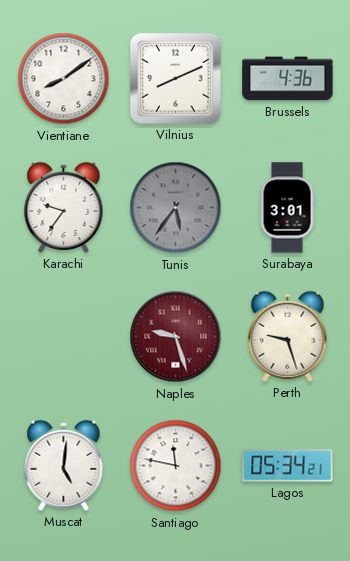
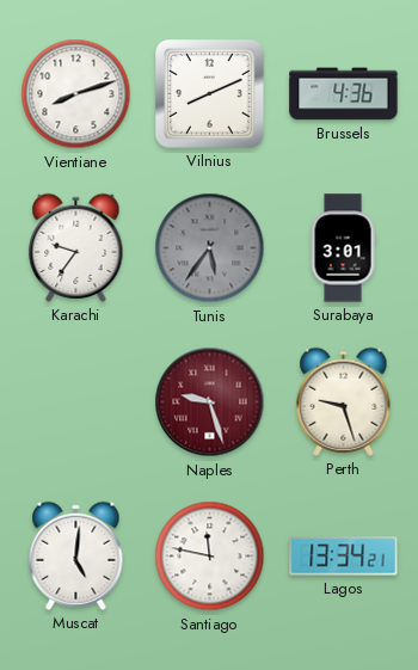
Vientiane: 8:09 -> 8:12
Lagos: 05:34 -> 13:34
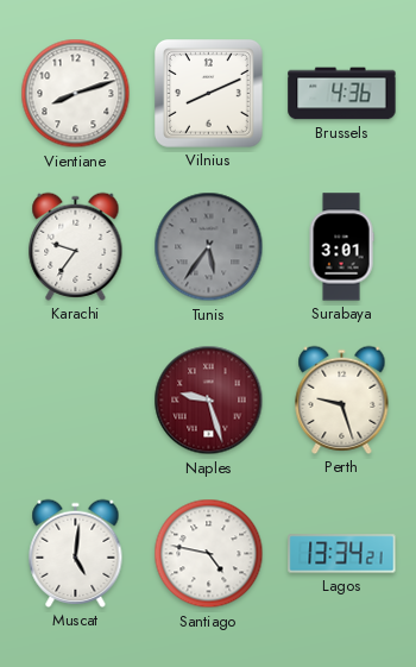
Santiago: 11:47 -> 4:47
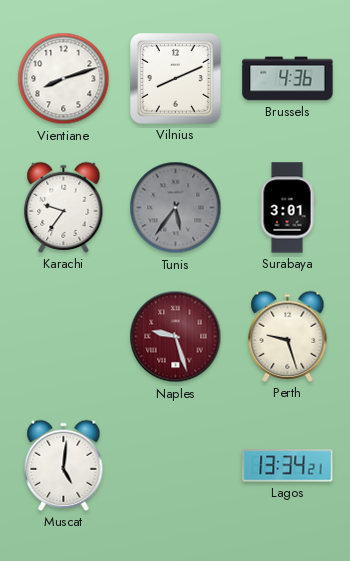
Santiago: 4:47 -> none
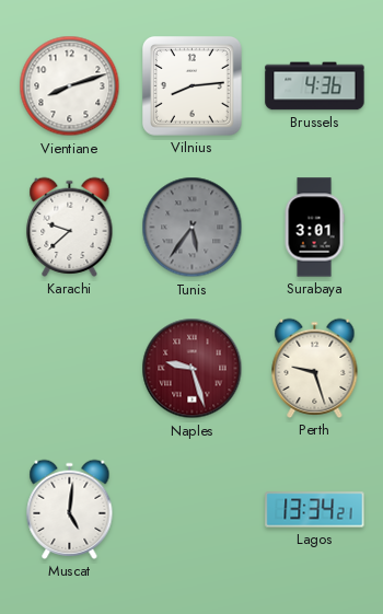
Vilnius: 8:11 -> 8:14
Karachi: 9:36 -> 9:38
